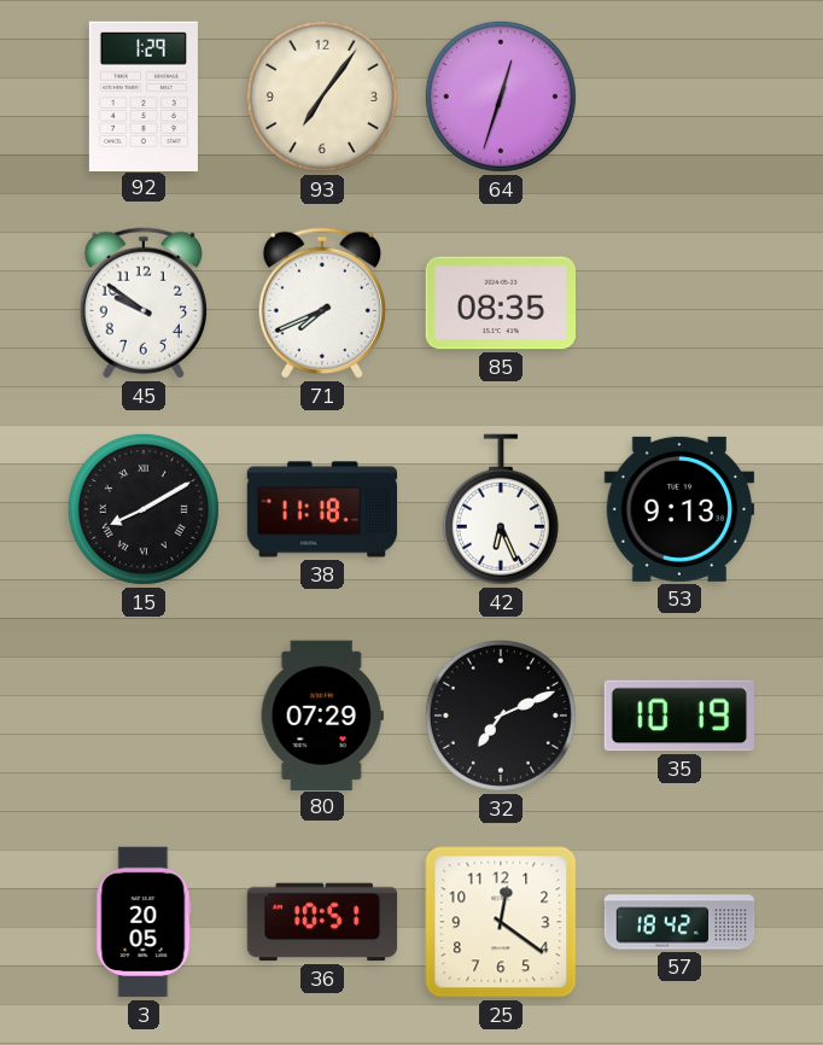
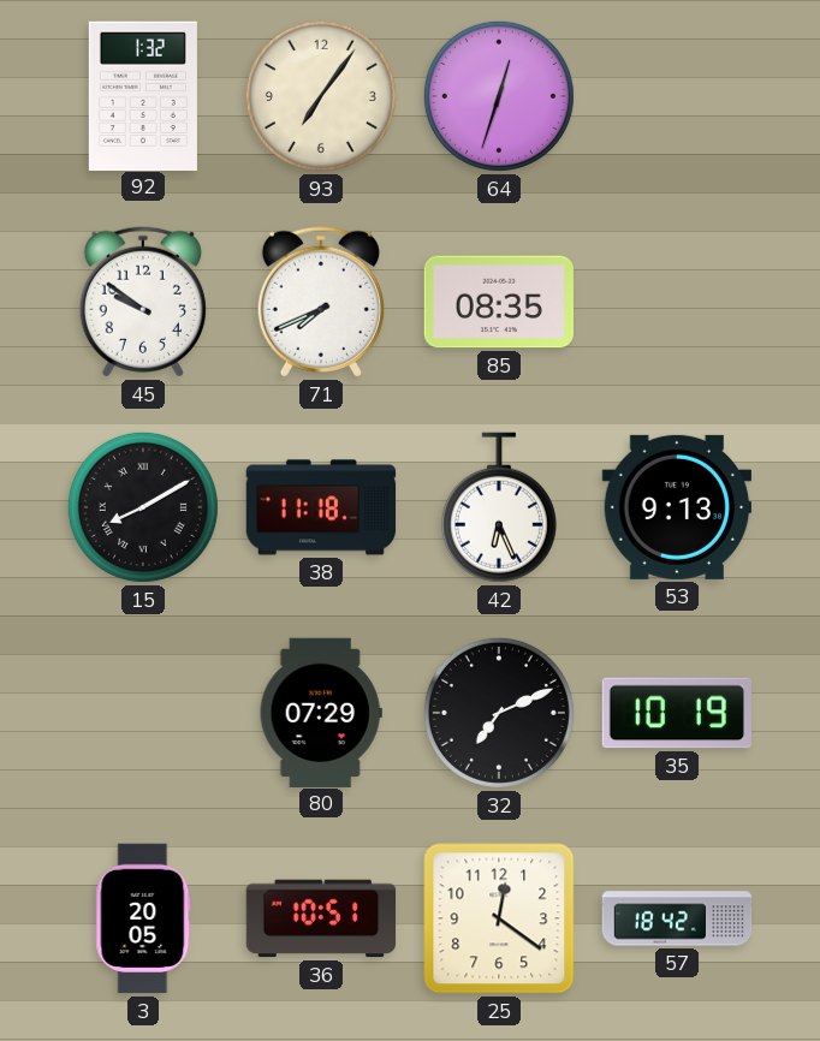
92: 1:29 -> 1:32
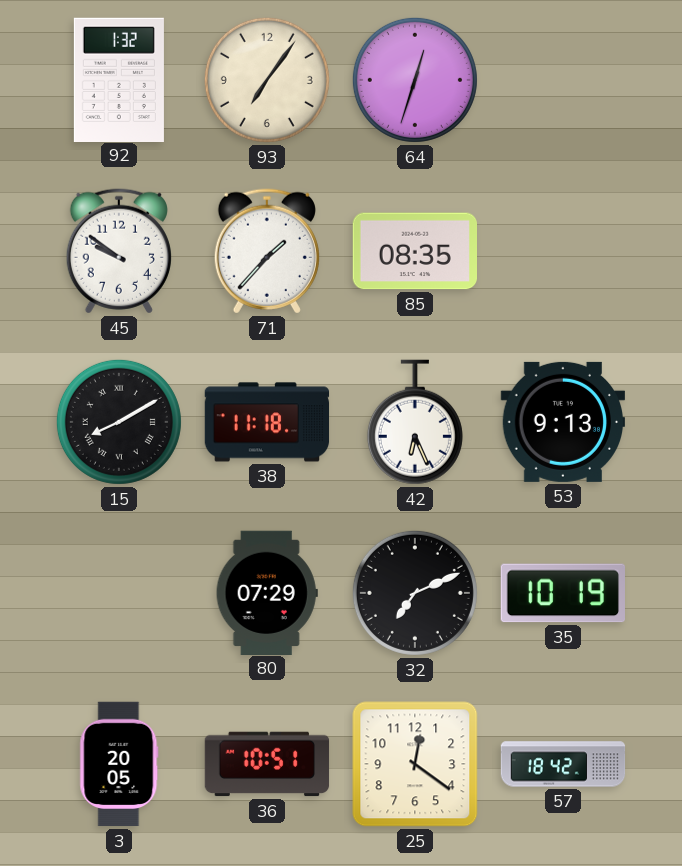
71: 7:41 -> 1:37
